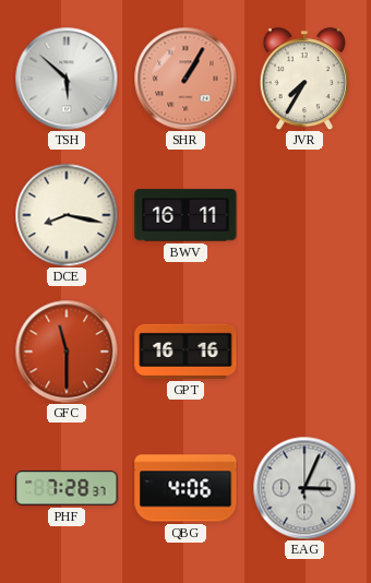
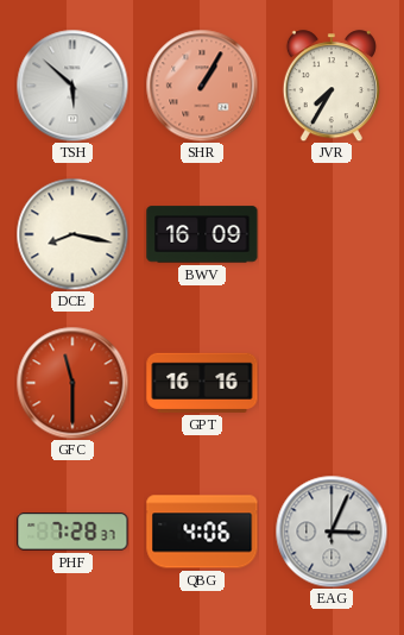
BWV: 16:11 -> 16:09
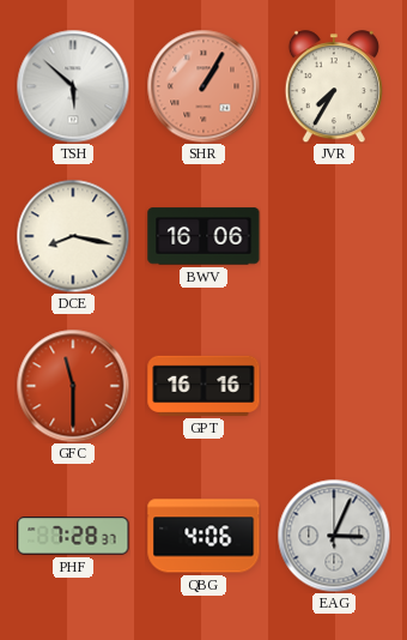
BWV: 16:09 -> 16:06
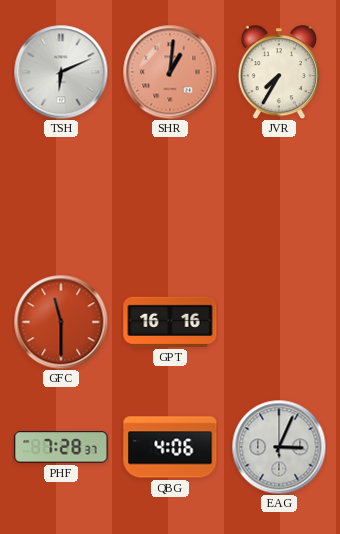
TSH: 5:52 -> 6:11
SHR: 1:05 -> 1:01
DCE: 8:17 -> none
BWV: 16:06 -> none
